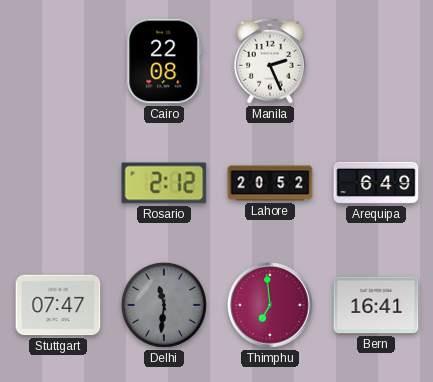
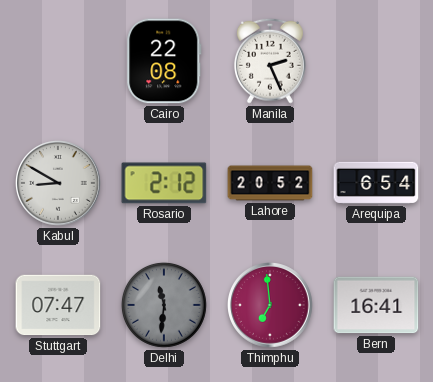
Kabul: none -> 8:50
Arequipa: 6:49 -> 6:54
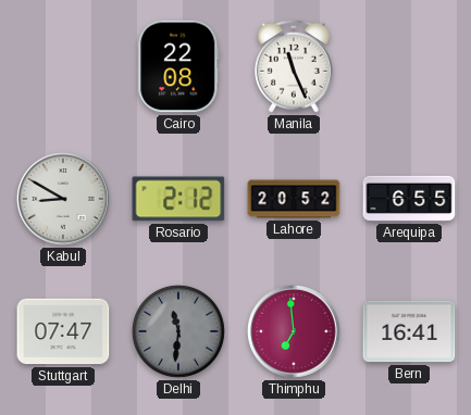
Manila: 2:26 -> 11:26
Arequipa: 6:54 -> 6:55
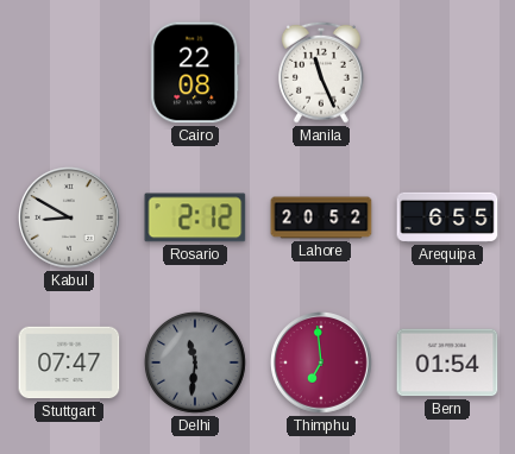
Bern: 16:41 -> 01:54
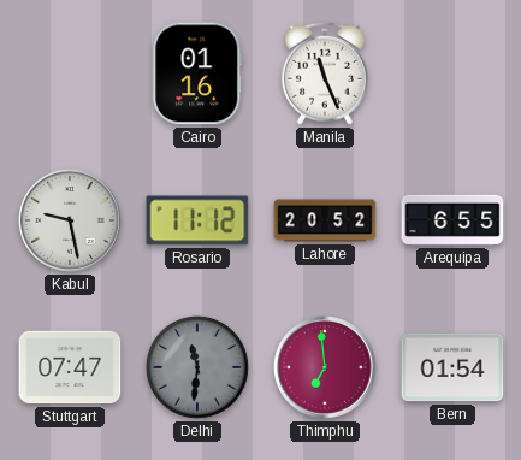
Cairo: 22:08 -> 01:16
Kabul: 8:50 -> 9:28
Rosario: 2:12 -> 11:12
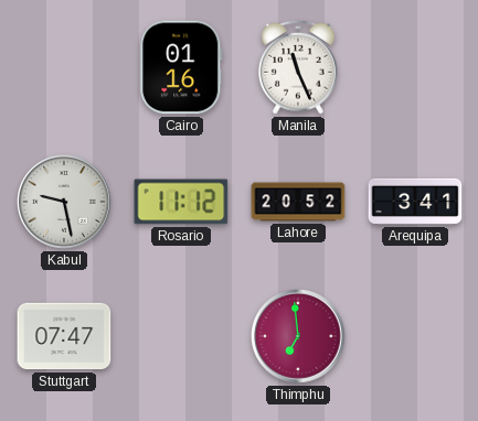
Arequipa: 6:55 -> 3:41
Delhi: 11:31 -> none
Bern: 01:54 -> none
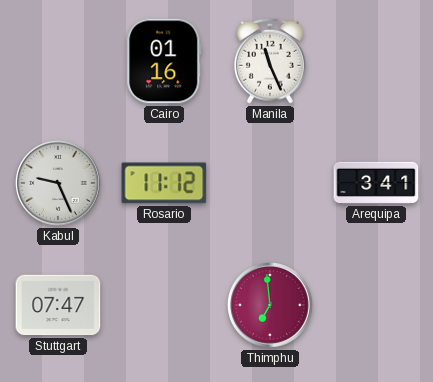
Kabul: 9:28 -> 9:26
Lahore: 20:52 -> none
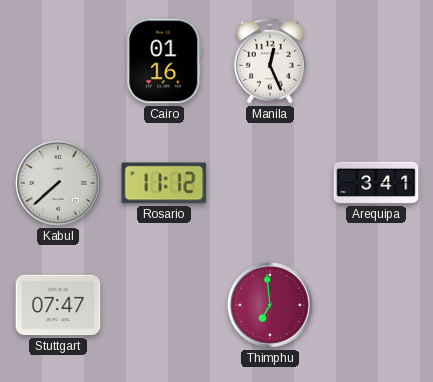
Manila: 11:26 -> 12:26
Kabul: 9:26 -> 7:38
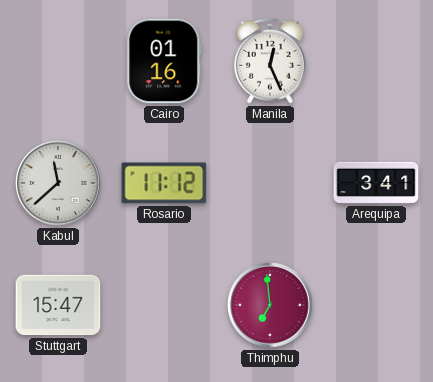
Kabul: 7:38 -> 11:38
Stuttgart: 07:47 -> 15:47
